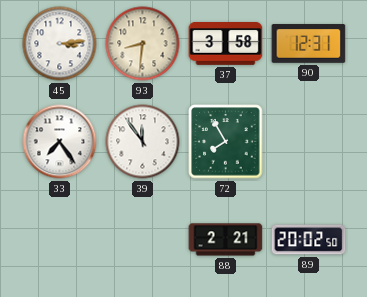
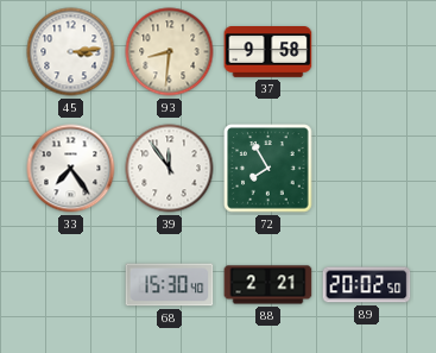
37: 3:58 -> 9:58
90: 12:31 -> none
68: none -> 15:30
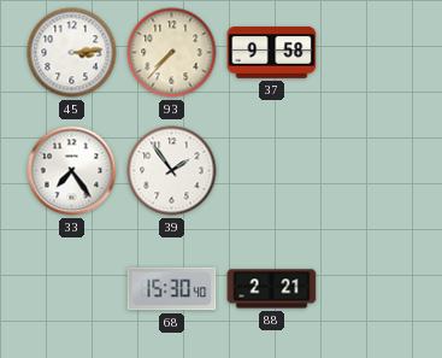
93: 8:31 -> 7:37
39: 11:54 -> 1:54
72: 7:55 -> none
89: 20:02 -> none
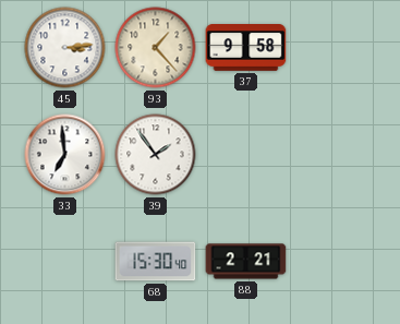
93: 7:37 -> 1:23
33: 7:24 -> 6:59
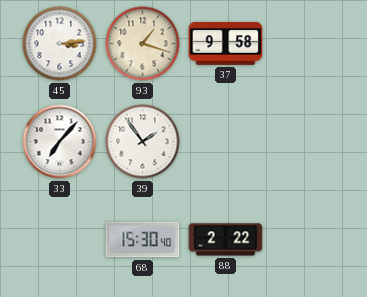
93: 1:23 -> 1:18
33: 6:59 -> 7:07
88: 2:21 -> 2:22
